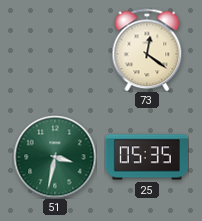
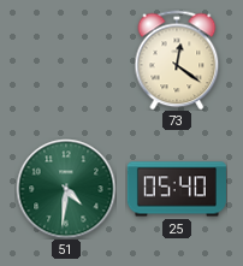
51: 3:32 -> 4:31
25: 05:35 -> 05:40
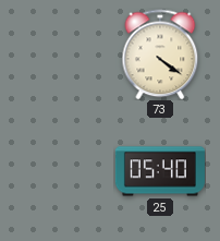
73: 12:21 -> 4:21
51: 4:31 -> none
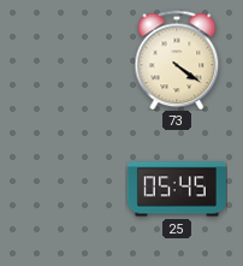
25: 05:40 -> 05:45
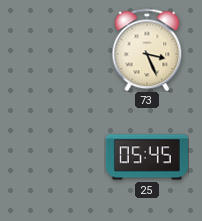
73: 4:21 -> 3:26
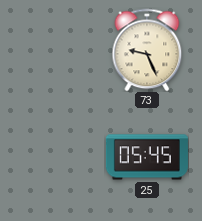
73: 3:26 -> 9:26
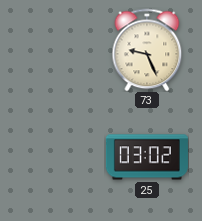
25: 05:45 -> 03:02
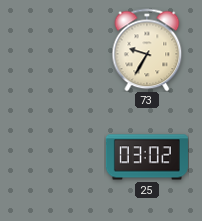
73: 9:26 -> 9:35
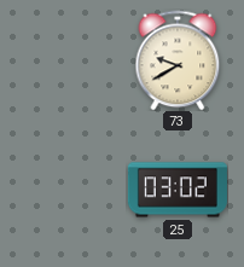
73: 9:35 -> 9:40
